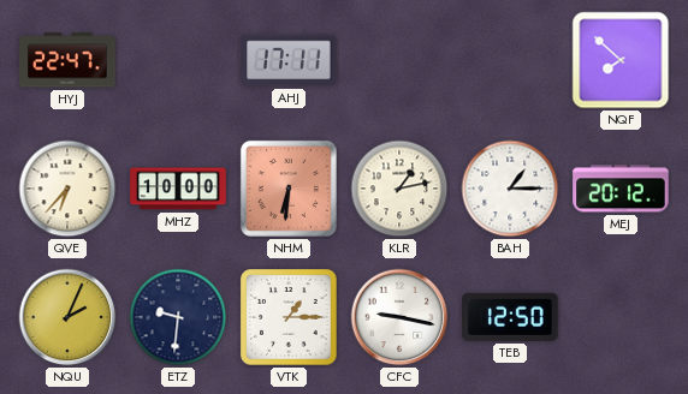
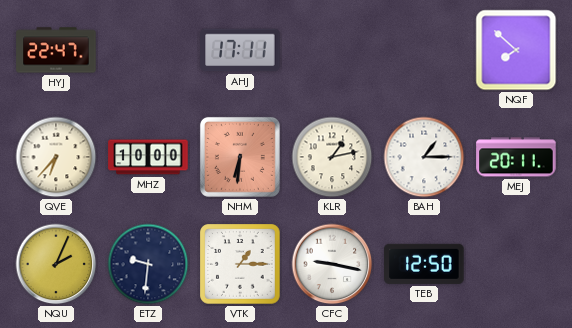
MEJ: 20:12 -> 20:11
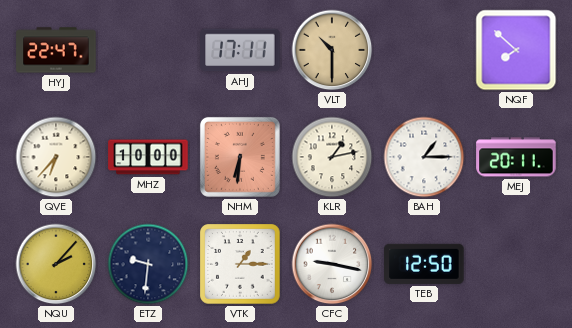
VLT: none -> 10:30
NQU: 2:04 -> 2:07
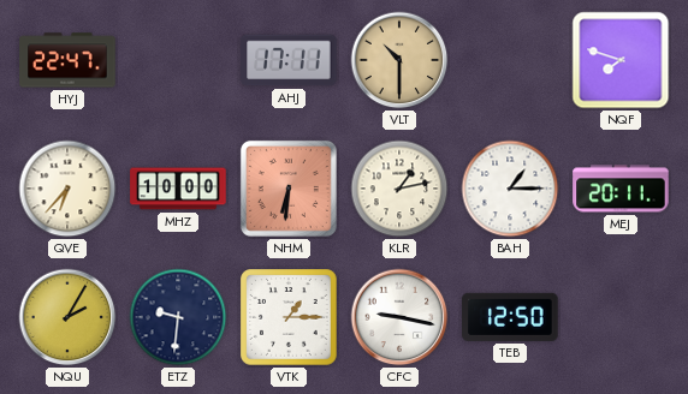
NQF: 7:52 -> 7:48
NQU: 2:07 -> 2:05
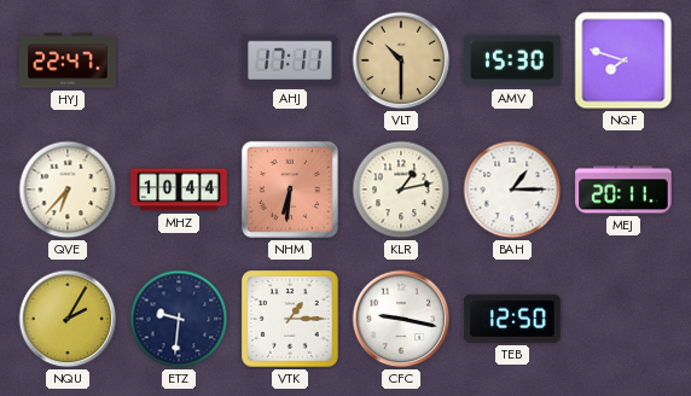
AMV: none -> 15:30
MHZ: 10:00 -> 10:44
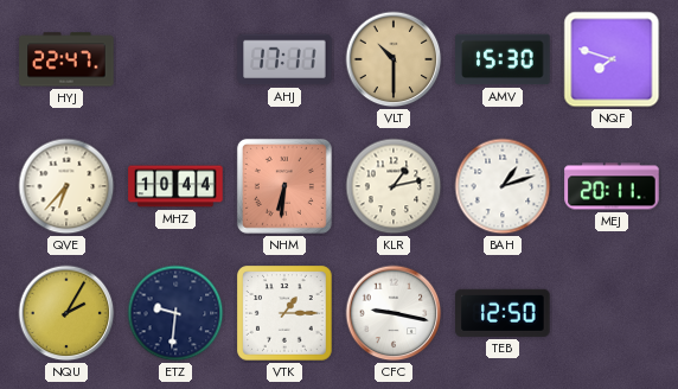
BAH: 1:15 -> 1:12
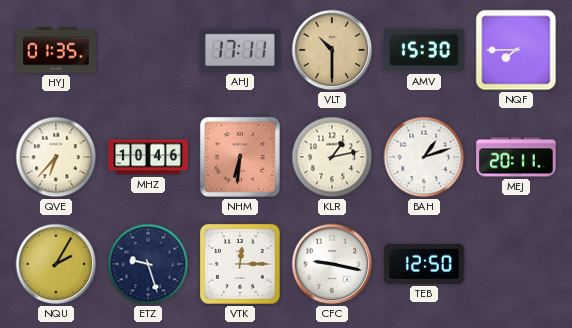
HYJ: 22:47 -> 01:35
NQF: 7:48 -> 7:45
MHZ: 10:44 -> 10:46
ETZ: 9:31 -> 9:27
VTK: 1:15 -> 12:15
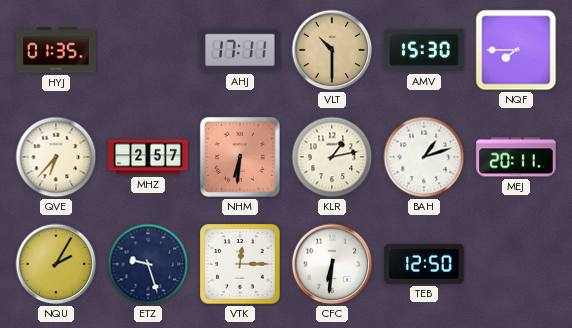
MHZ: 10:46 -> 2:57
CFC: 9:17 -> 6:31
